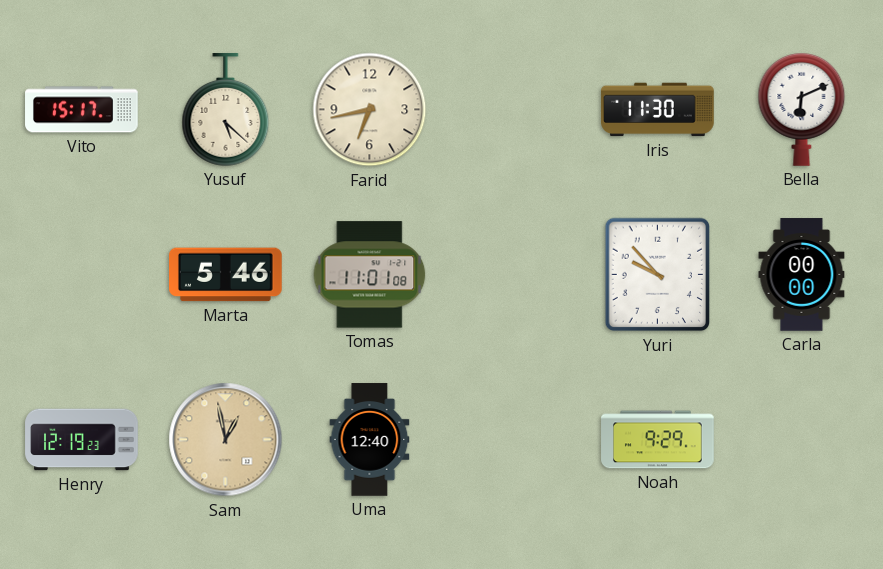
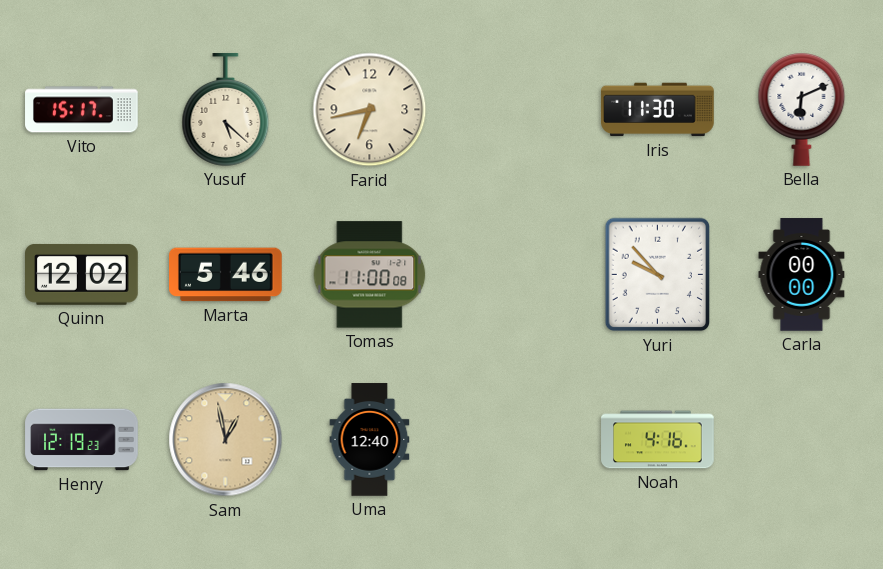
Quinn: none -> 12:02
Tomas: 11:01 -> 11:00
Noah: 9:29 -> 4:16
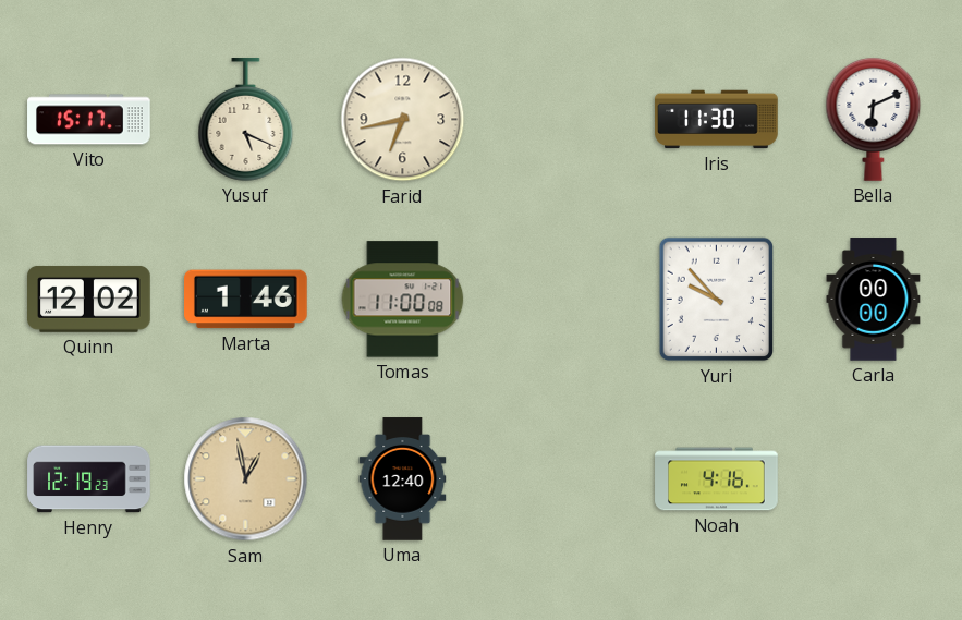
Yusuf: 5:22 -> 5:19
Marta: 5:46 -> 1:46
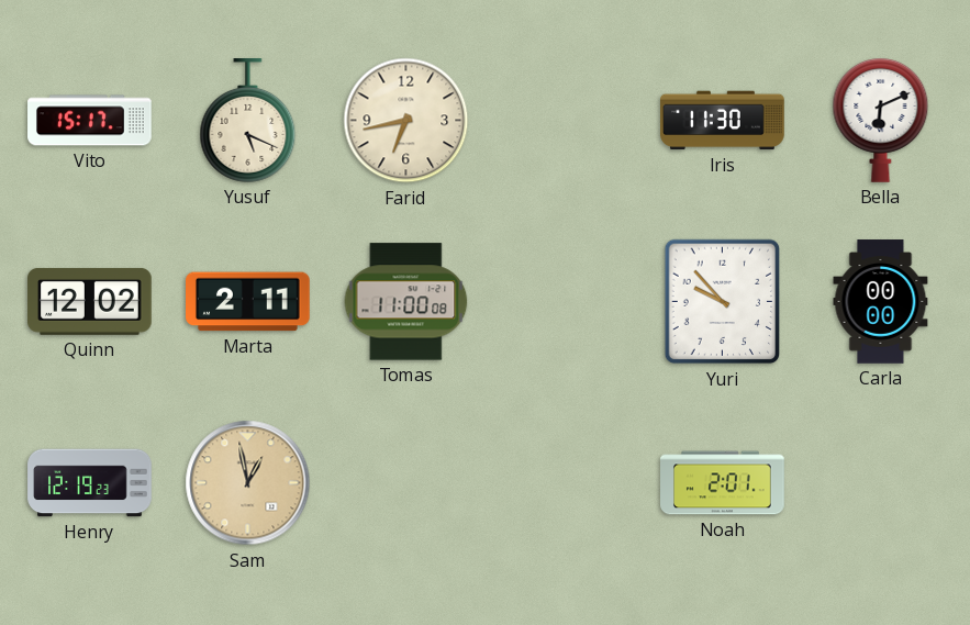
Marta: 1:46 -> 2:11
Uma: 12:40 -> none
Noah: 4:16 -> 2:01
